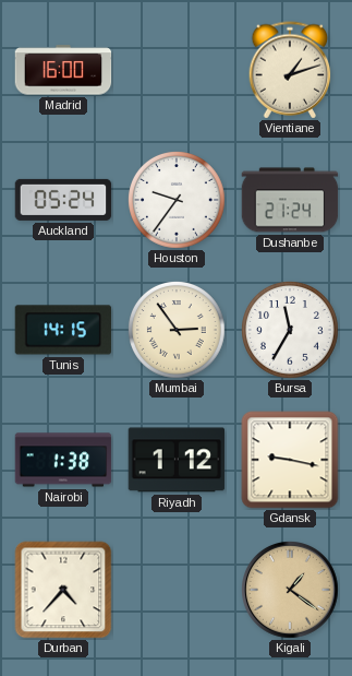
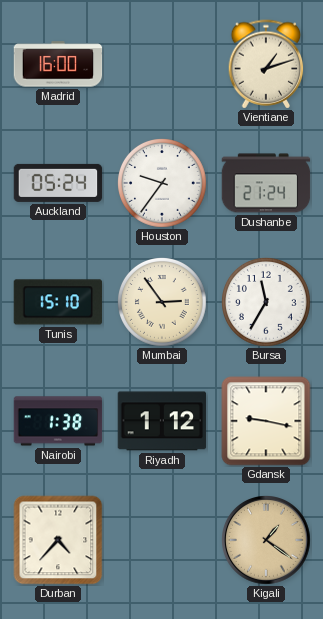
Tunis: 14:15 -> 15:10
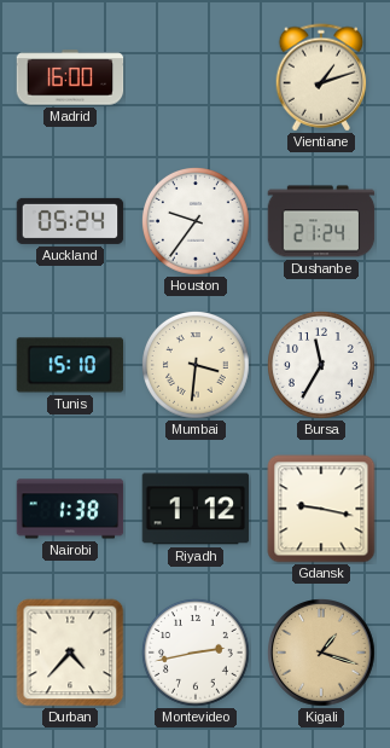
Mumbai: 2:54 -> 3:31
Montevideo: none -> 2:43
Kigali: 1:21 -> 1:18
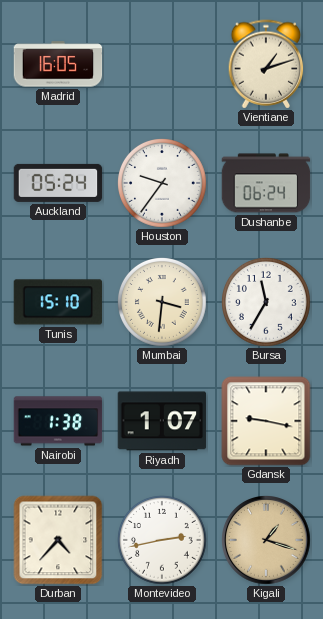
Madrid: 16:00 -> 16:05
Dushanbe: 21:24 -> 06:24
Riyadh: 1:12 -> 1:07
